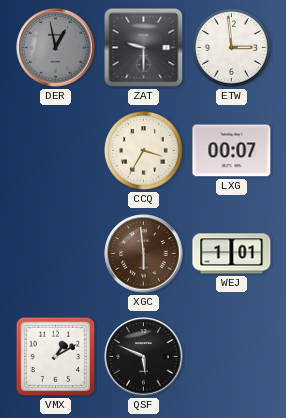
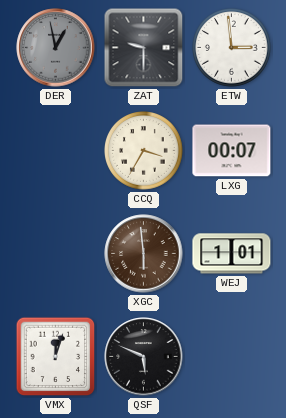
VMX: 1:10 -> 12:03
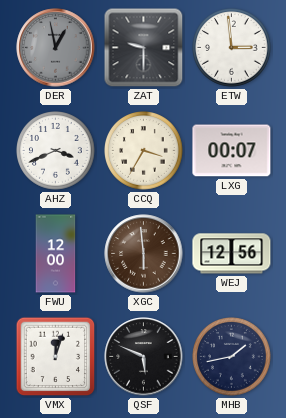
AHZ: none -> 3:41
FWU: none -> 12:00
WEJ: 1:01 -> 12:56
MHB: none -> 1:43
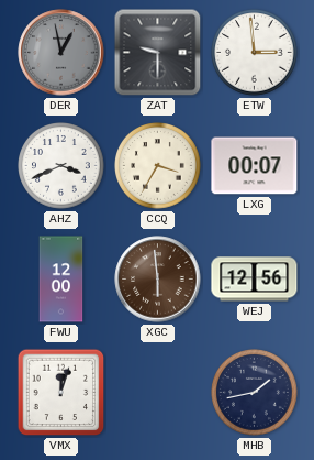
QSF: 5:49 -> none
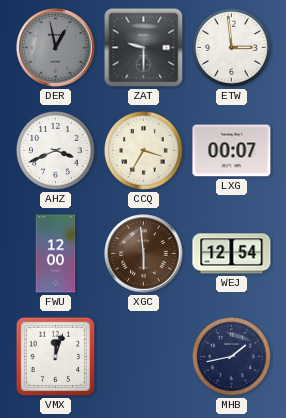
WEJ: 12:56 -> 12:54
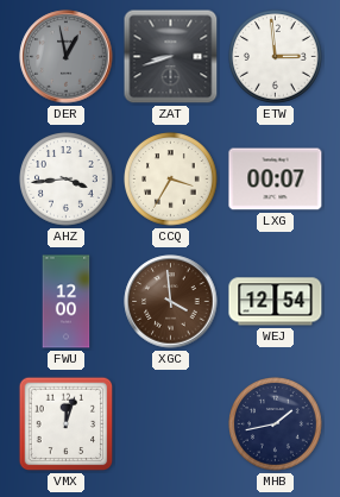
ZAT: 9:30 -> 8:42
AHZ: 3:41 -> 3:44
XGC: 5:59 -> 3:59
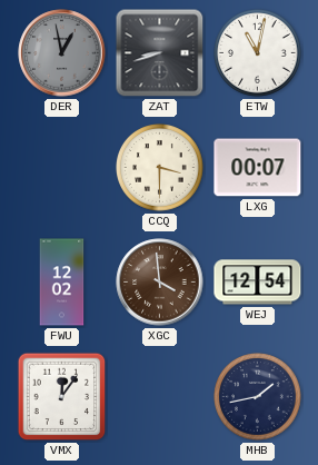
ETW: 2:59 -> 11:02
AHZ: 3:44 -> none
CCQ: 3:35 -> 3:30
FWU: 12:00 -> 12:02
VMX: 12:03 -> 12:06
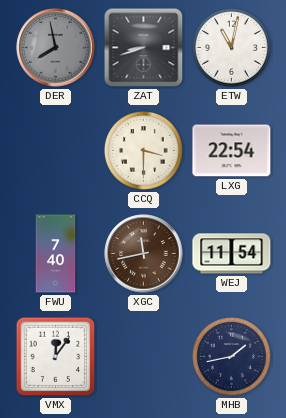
DER: 12:58 -> 7:58
LXG: 00:07 -> 22:54
FWU: 12:02 -> 7:40
XGC: 3:59 -> 11:43
WEJ: 12:54 -> 11:54
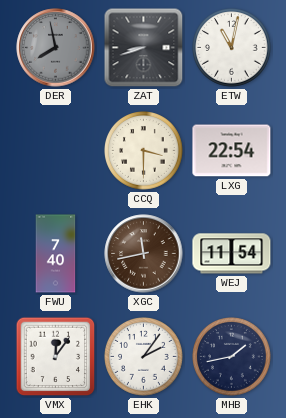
EHK: none -> 2:06
